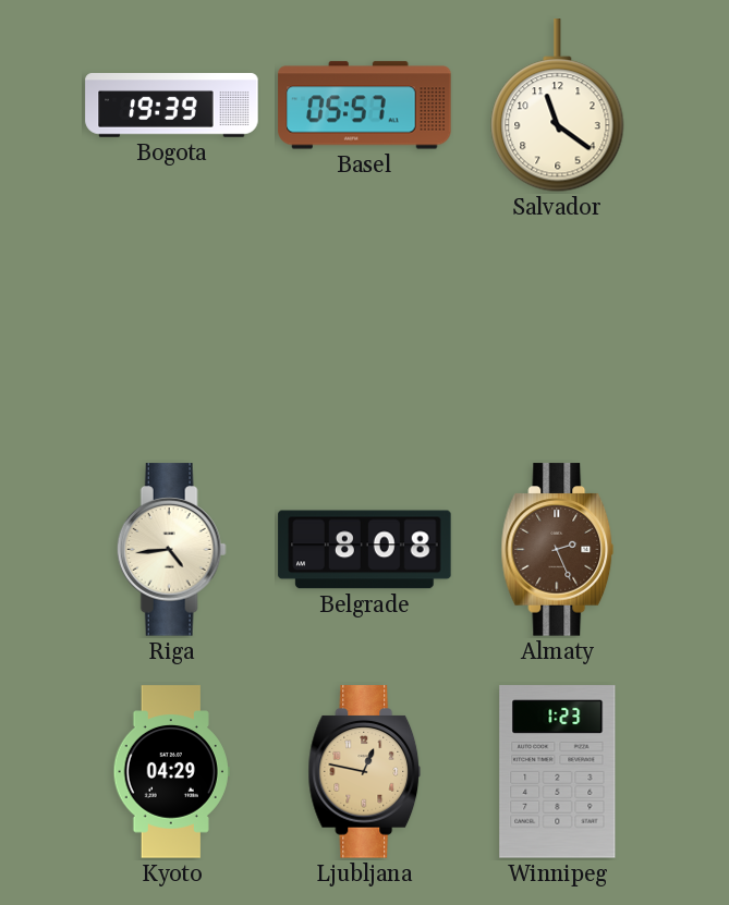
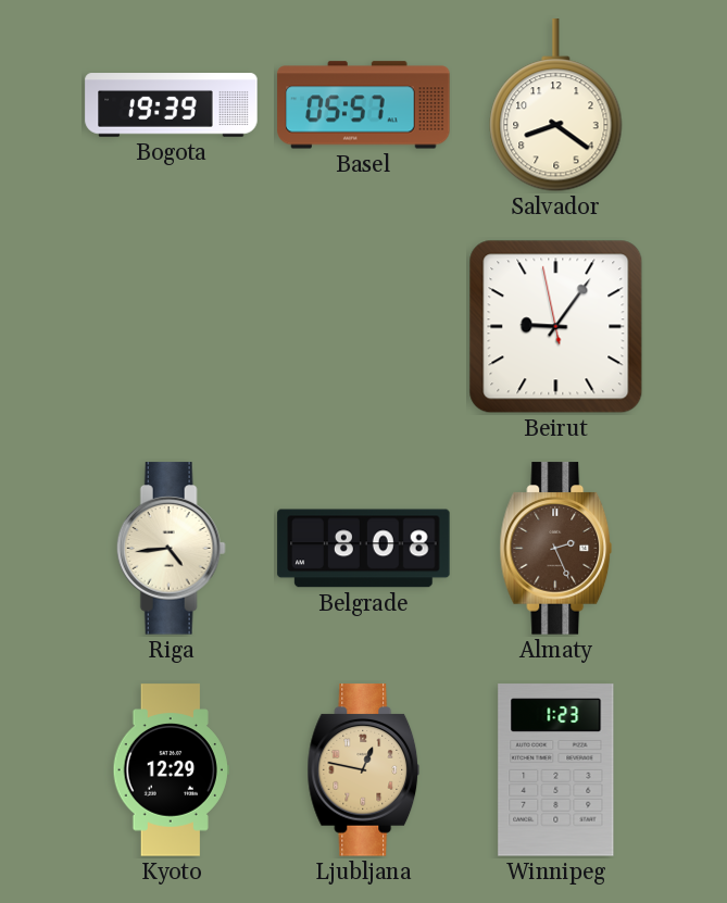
Salvador: 11:21 -> 8:21
Beirut: none -> 9:05
Kyoto: 04:29 -> 12:29
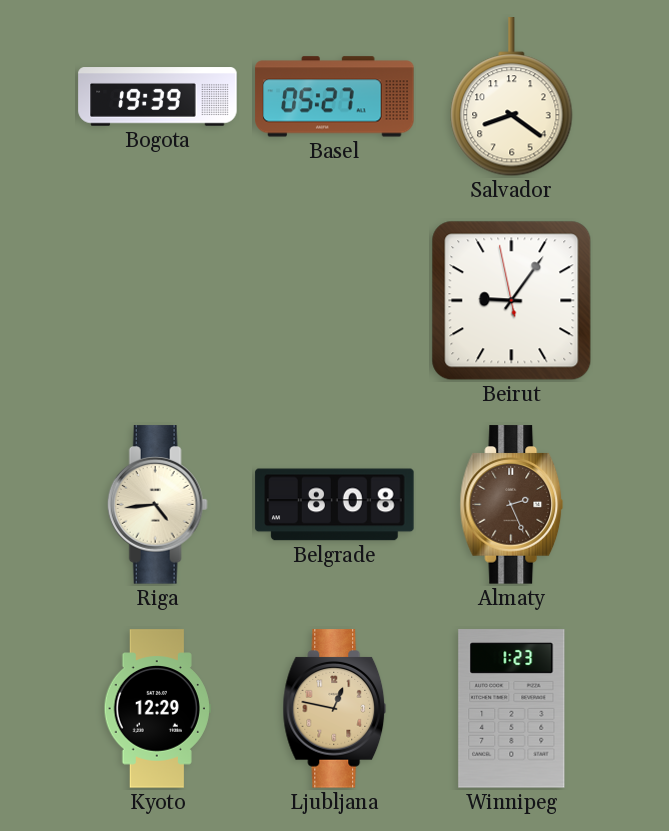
Basel: 05:57 -> 05:27
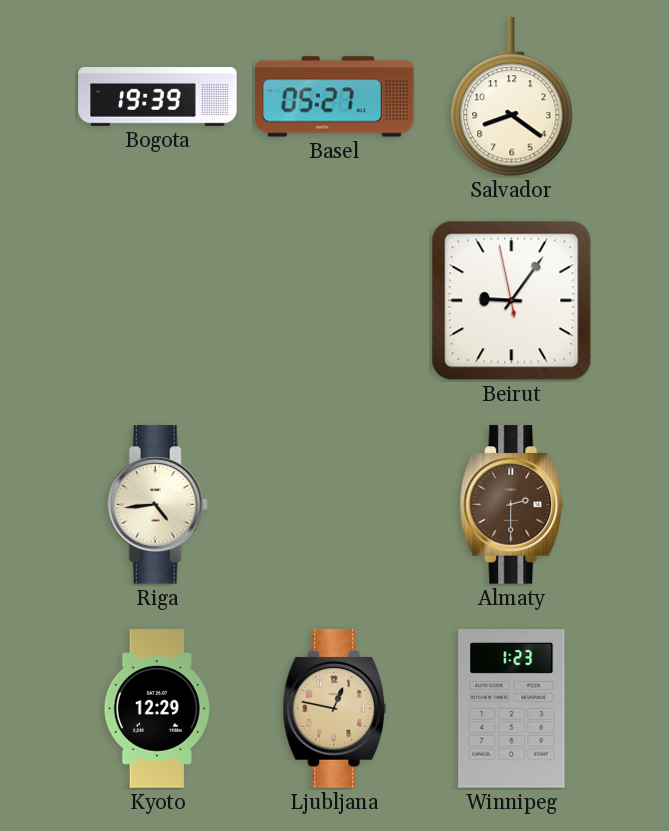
Belgrade: 8:08 -> none
Almaty: 2:26 -> 2:30
